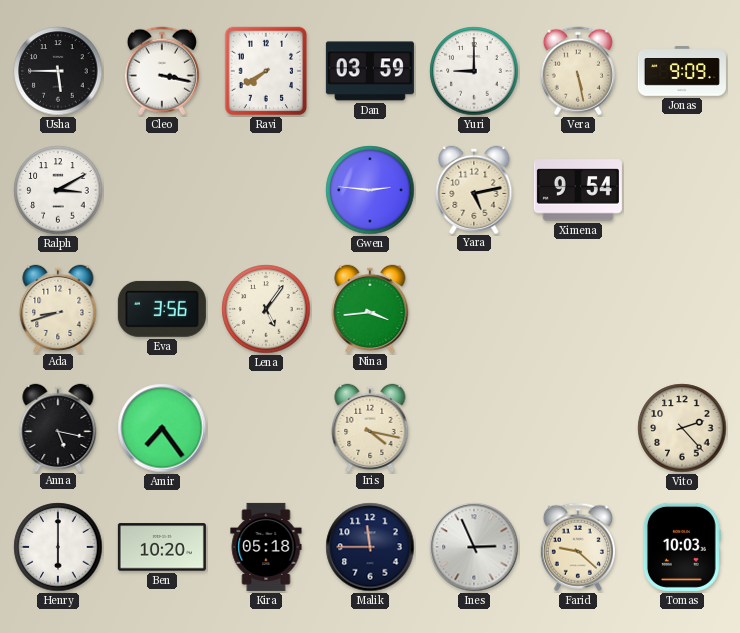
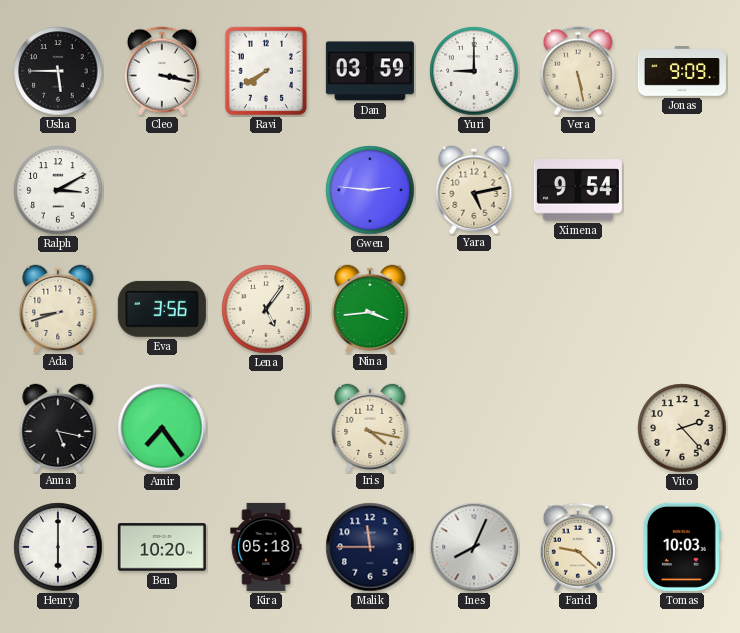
Ines: 2:56 -> 8:04
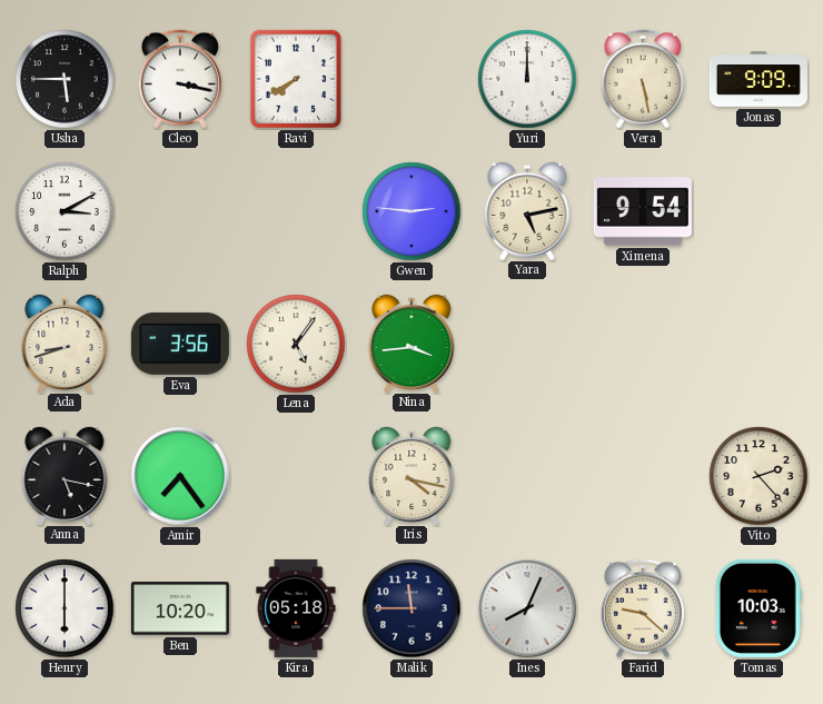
Dan: 03:59 -> none
Yuri: 9:00 -> 12:00
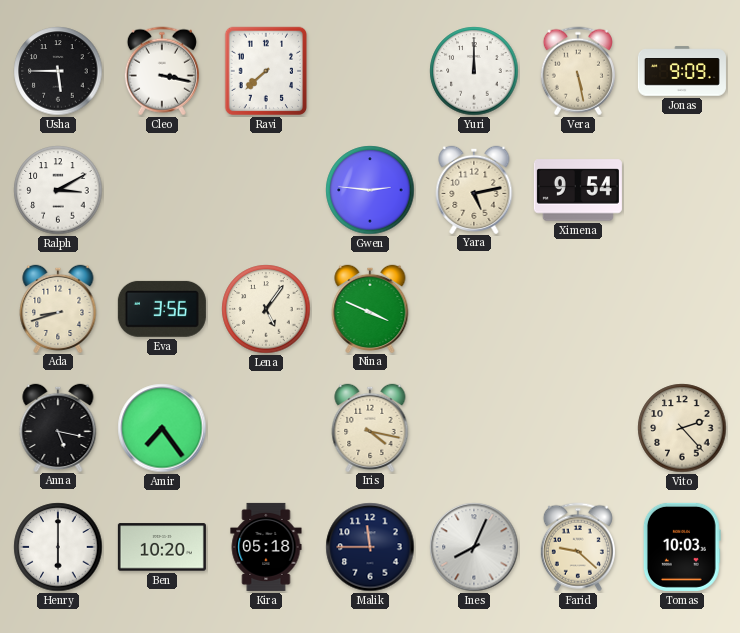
Ravi: 7:40 -> 7:38
Nina: 3:44 -> 3:49
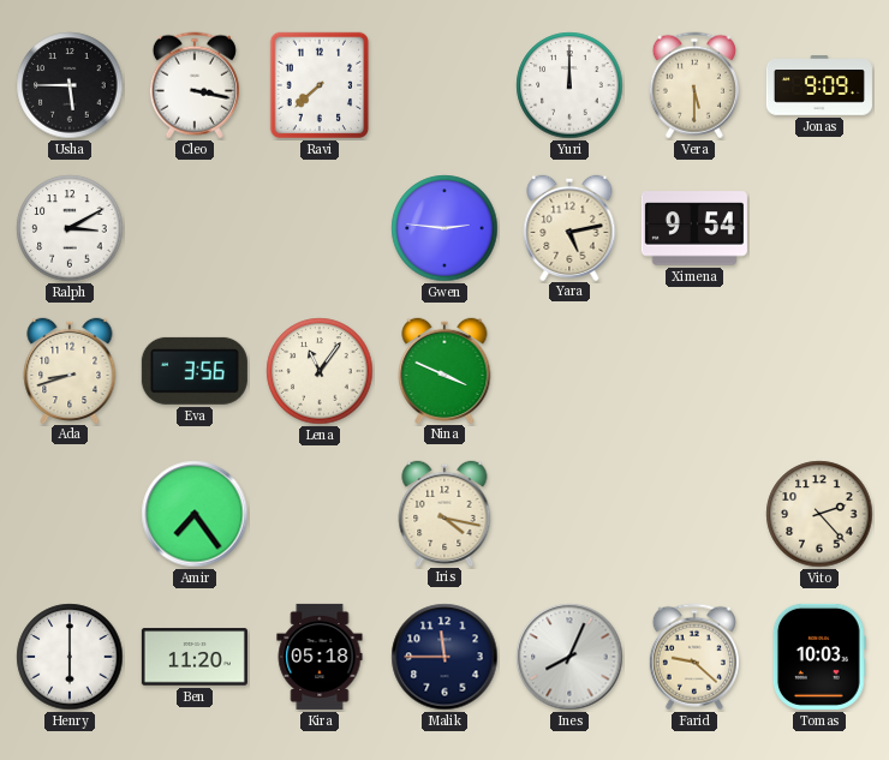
Vera: 5:28 -> 5:30
Lena: 5:06 -> 11:06
Anna: 5:17 -> none
Ben: 10:20 -> 11:20
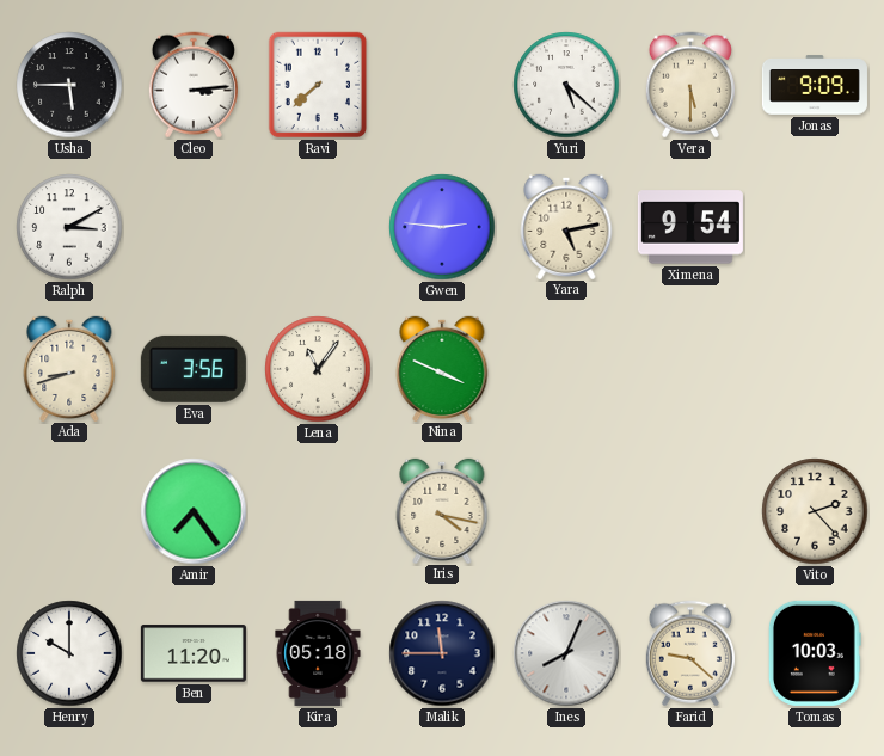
Cleo: 3:17 -> 3:14
Yuri: 12:00 -> 5:22
Henry: 6:00 -> 10:00
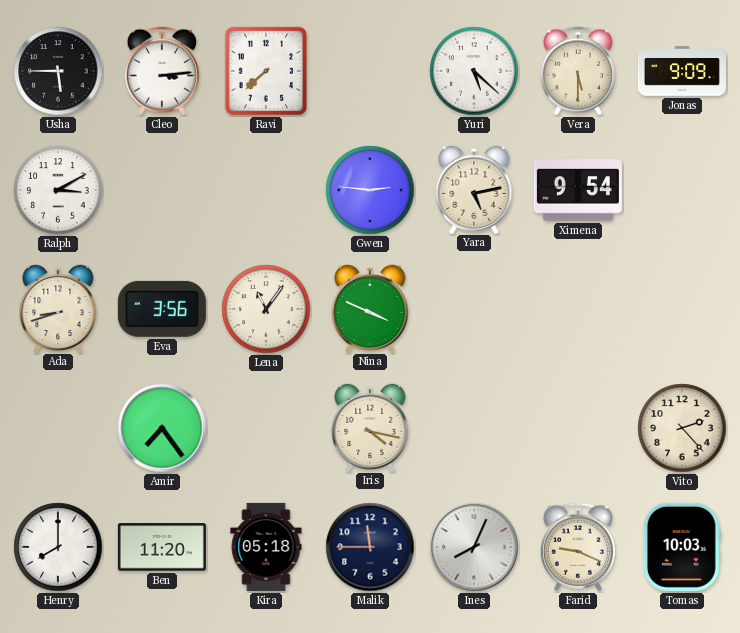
Henry: 10:00 -> 8:00
Farid: 9:22 -> 9:19
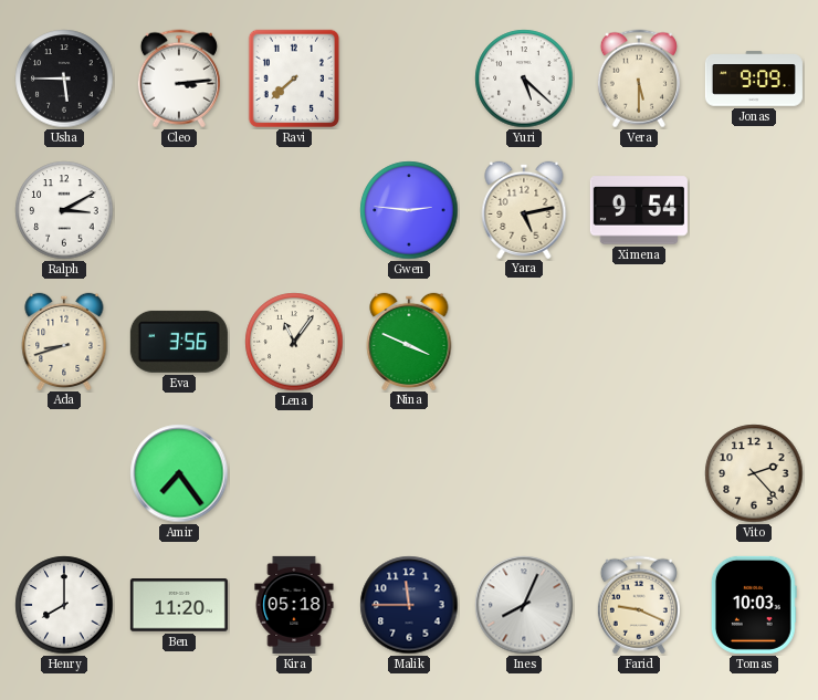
Iris: 4:17 -> none
